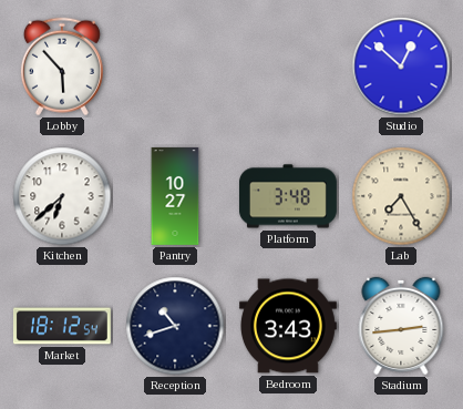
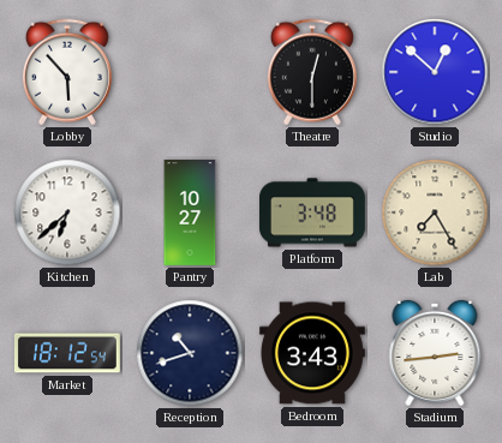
Theatre: none -> 12:30
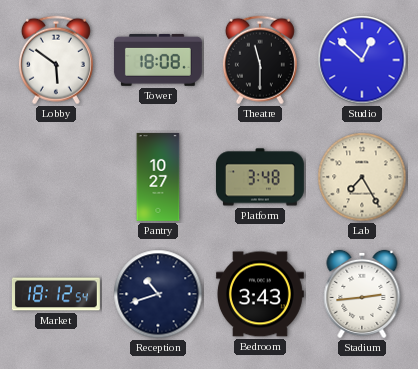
Lobby: 5:53 -> 5:51
Tower: none -> 18:08
Theatre: 12:30 -> 11:30
Kitchen: 6:38 -> none
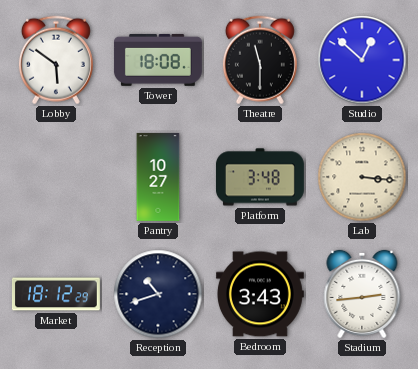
Lab: 7:25 -> 3:16
Market: 18:12:54 -> 18:12:29
